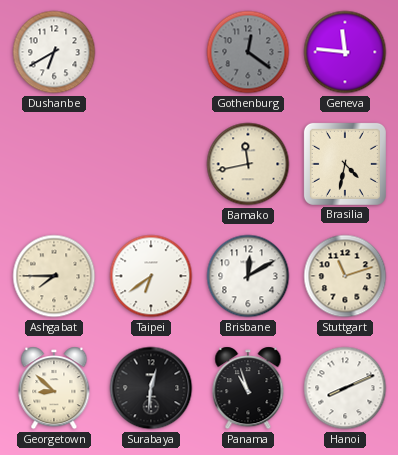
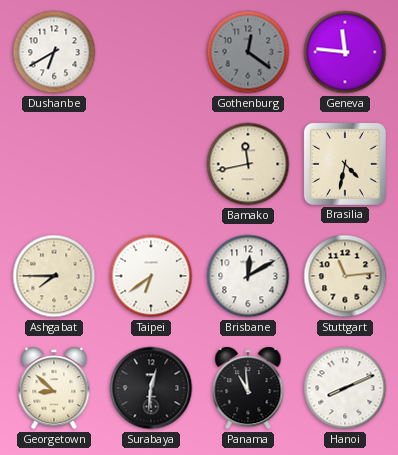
Stuttgart: 11:12 -> 11:14
Panama: 10:57 -> 10:59
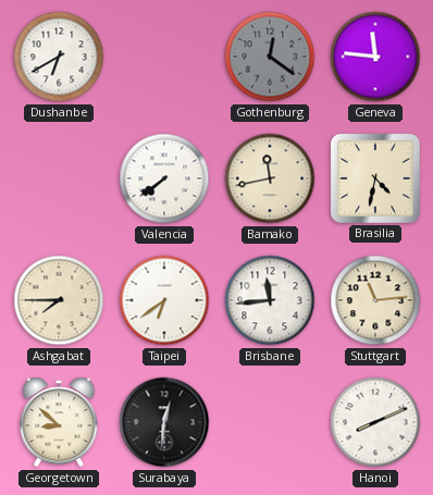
Valencia: none -> 7:39
Brisbane: 12:10 -> 11:44
Panama: 10:59 -> none
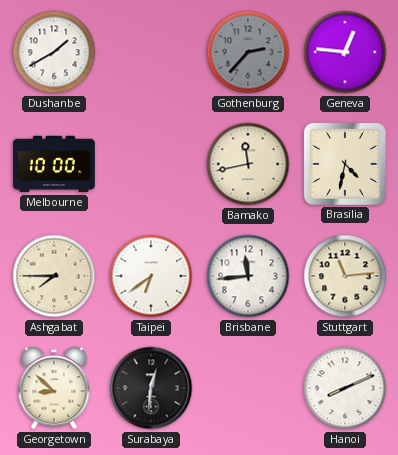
Dushanbe: 6:40 -> 1:40
Gothenburg: 12:21 -> 2:37
Geneva: 11:46 -> 12:46
Melbourne: none -> 10:00
Valencia: 7:39 -> none
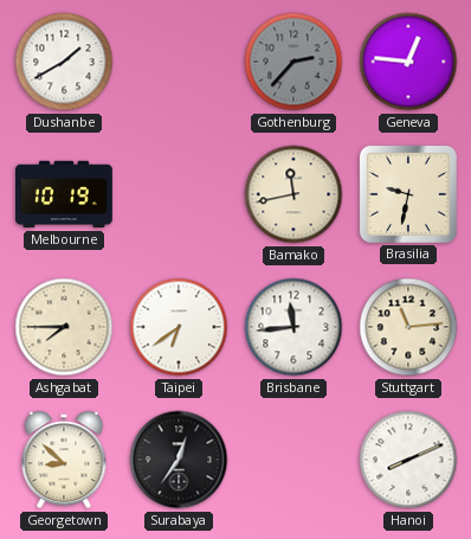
Melbourne: 10:00 -> 10:19
Brasilia: 4:32 -> 9:32
Surabaya: 12:31 -> 12:36
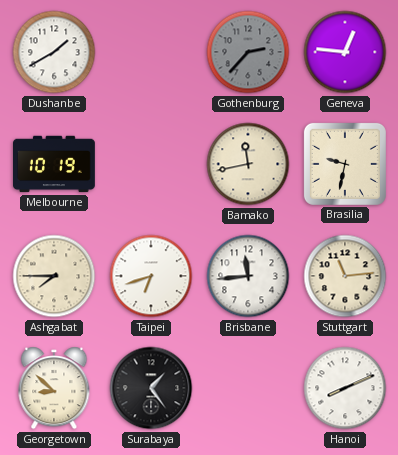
Taipei: 6:39 -> 6:42
Surabaya: 12:36 -> 1:24
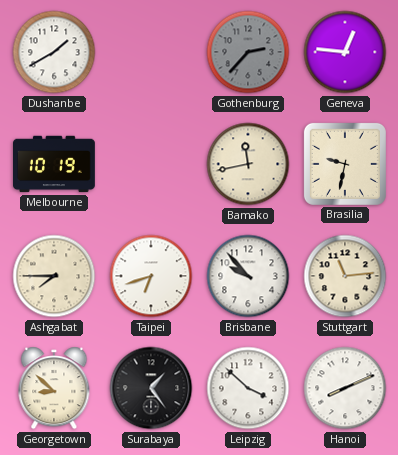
Brisbane: 11:44 -> 9:53
Leipzig: none -> 3:52
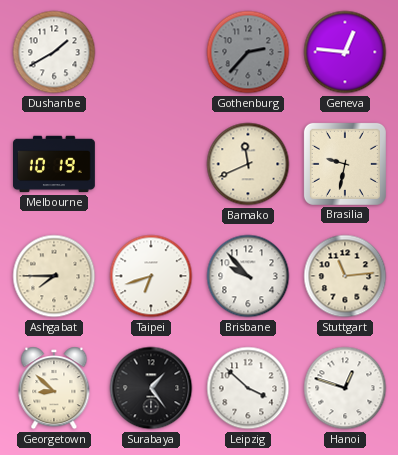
Bamako: 11:43 -> 11:41
Hanoi: 8:11 -> 12:48
